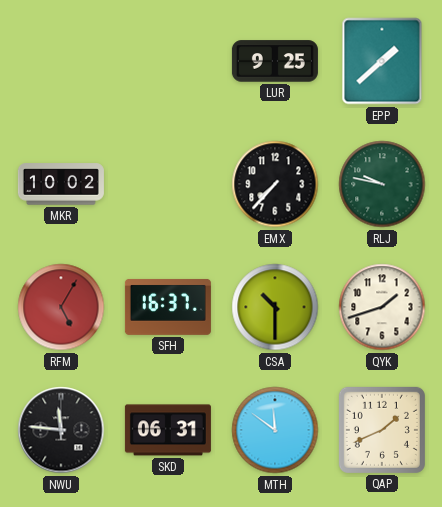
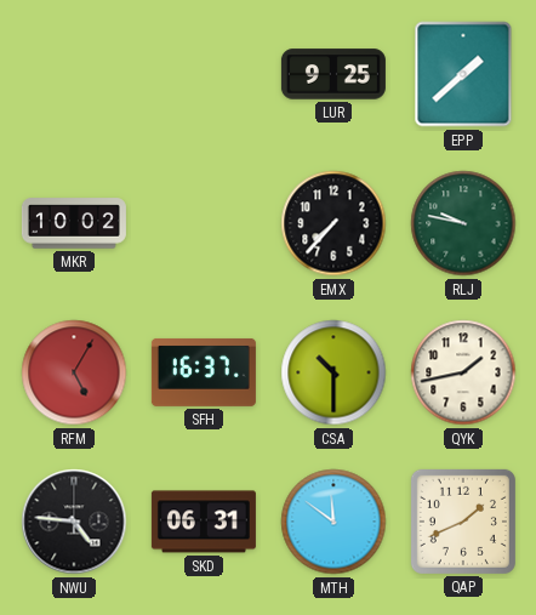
QYK: 1:42 -> 1:43
NWU: 11:46 -> 4:46
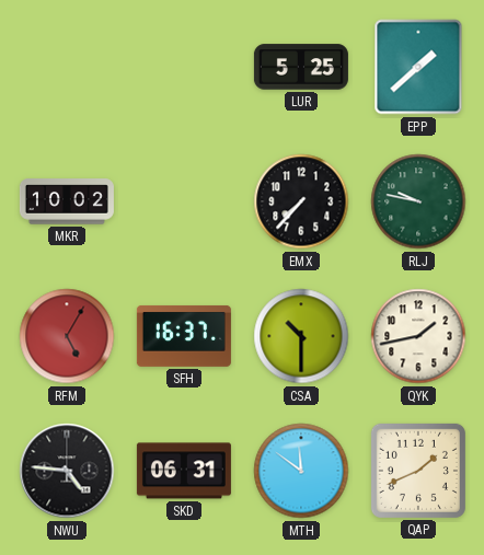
LUR: 9:25 -> 5:25
